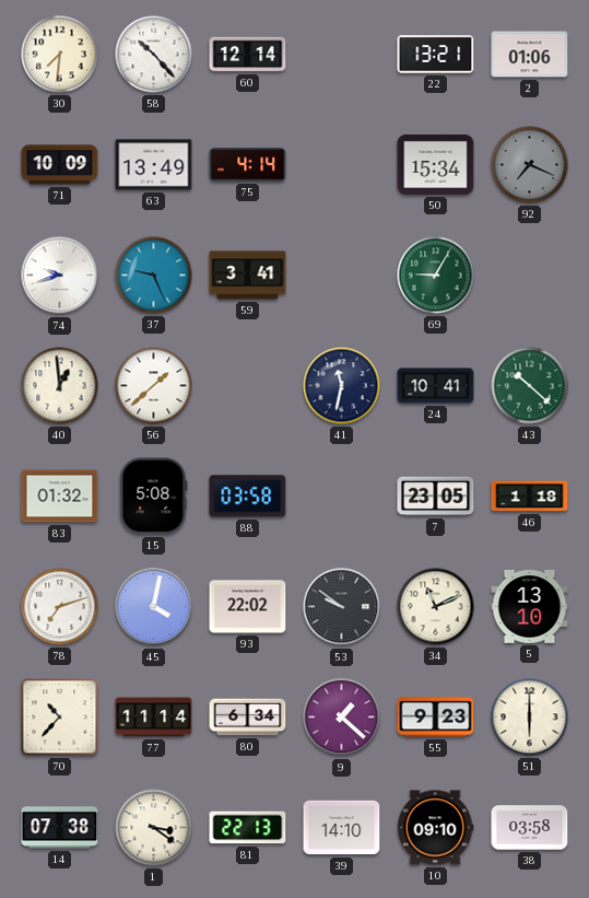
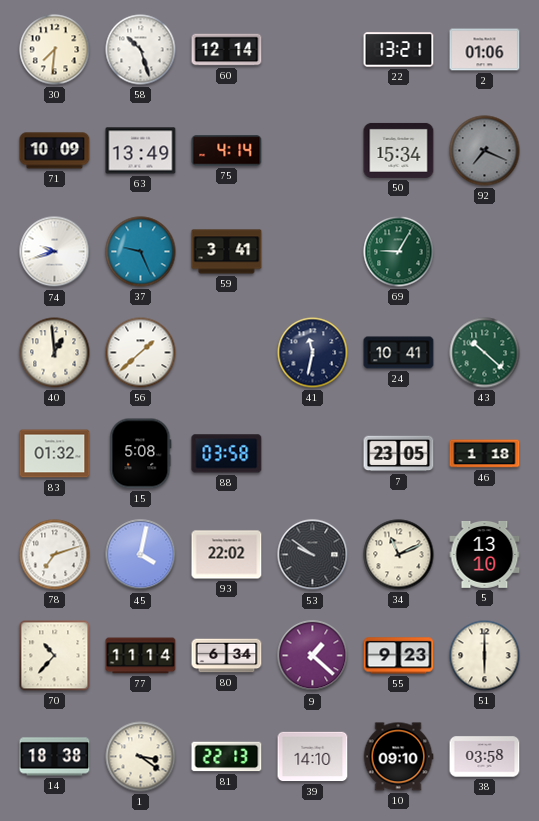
58: 10:23 -> 10:27
14: 07:38 -> 18:38
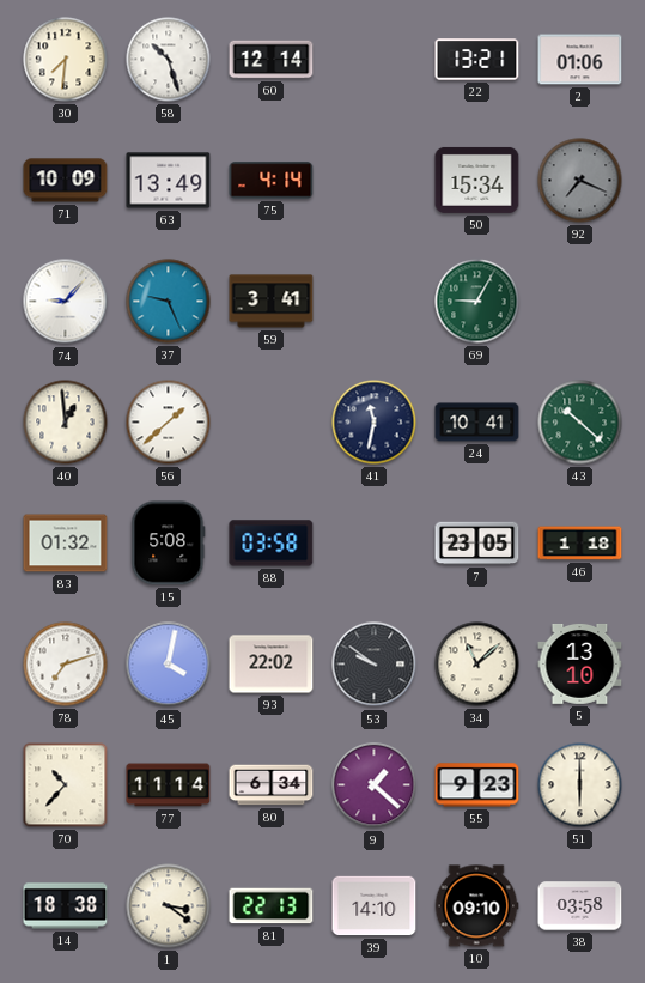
74: 9:42 -> 9:07
34: 11:11 -> 11:08
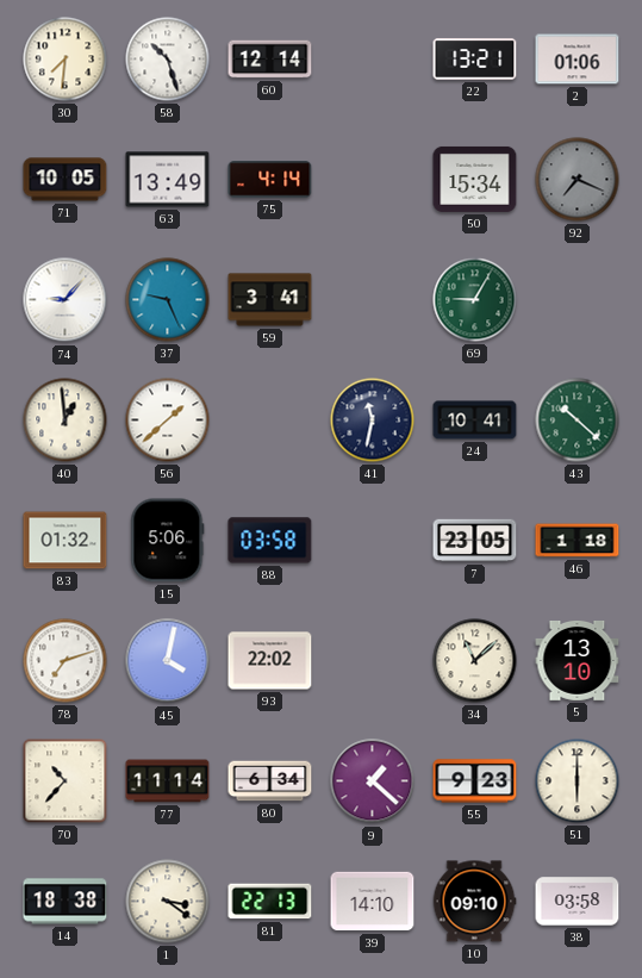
71: 10:09 -> 10:05
15: 5:08 -> 5:06
53: 9:51 -> none
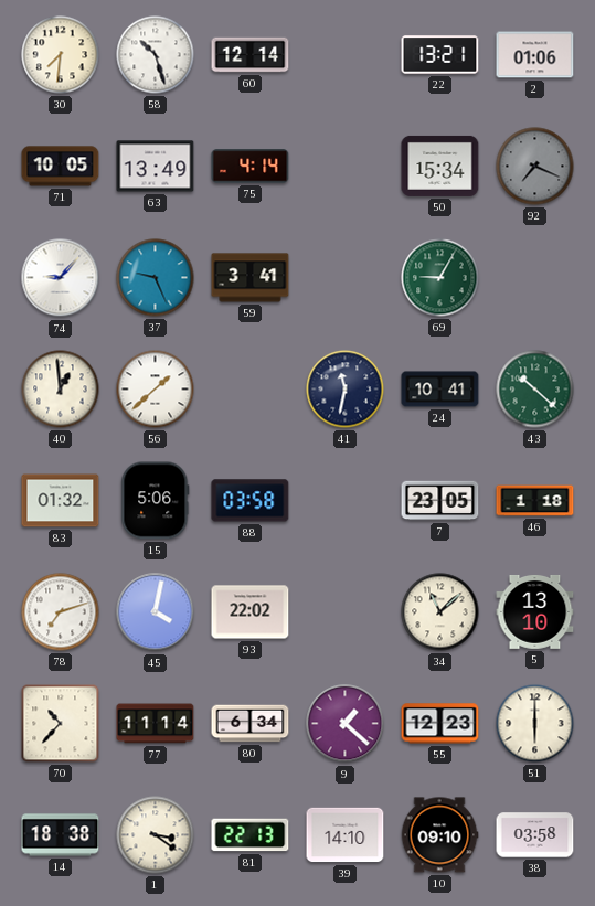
55: 9:23 -> 12:23
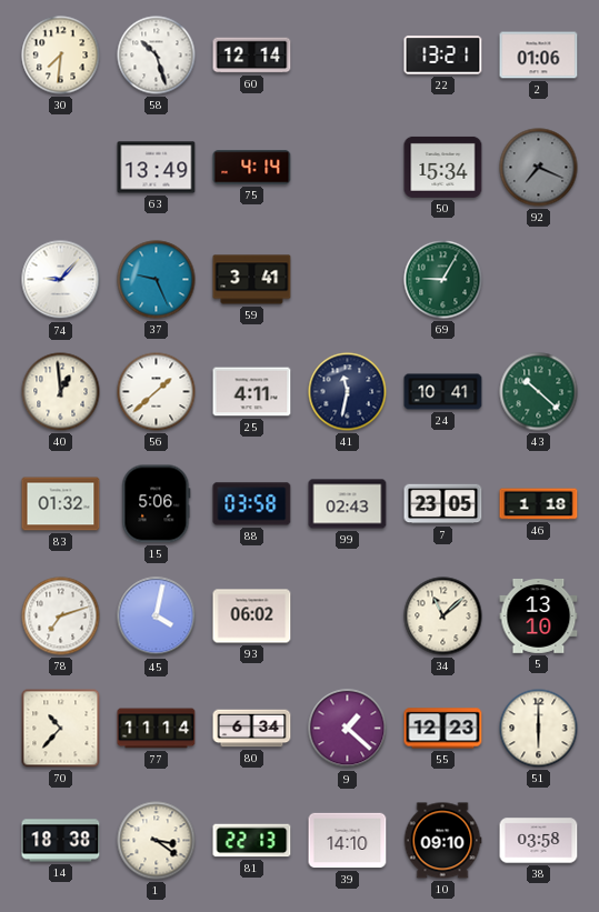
71: 10:05 -> none
25: none -> 4:11
99: none -> 02:43
93: 22:02 -> 06:02
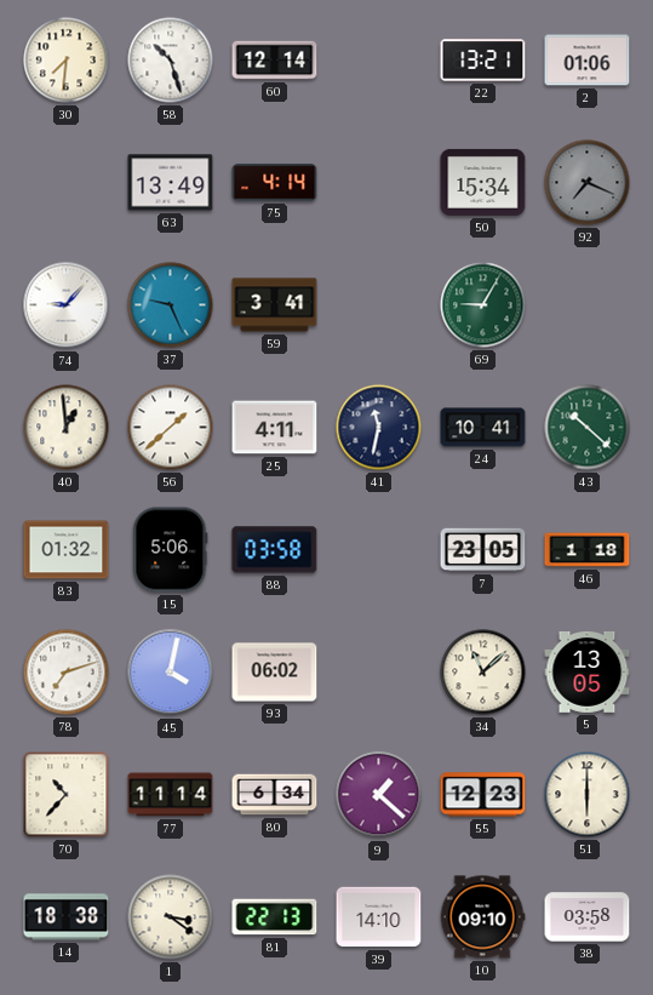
99: 02:43 -> none
5: 13:10 -> 13:05
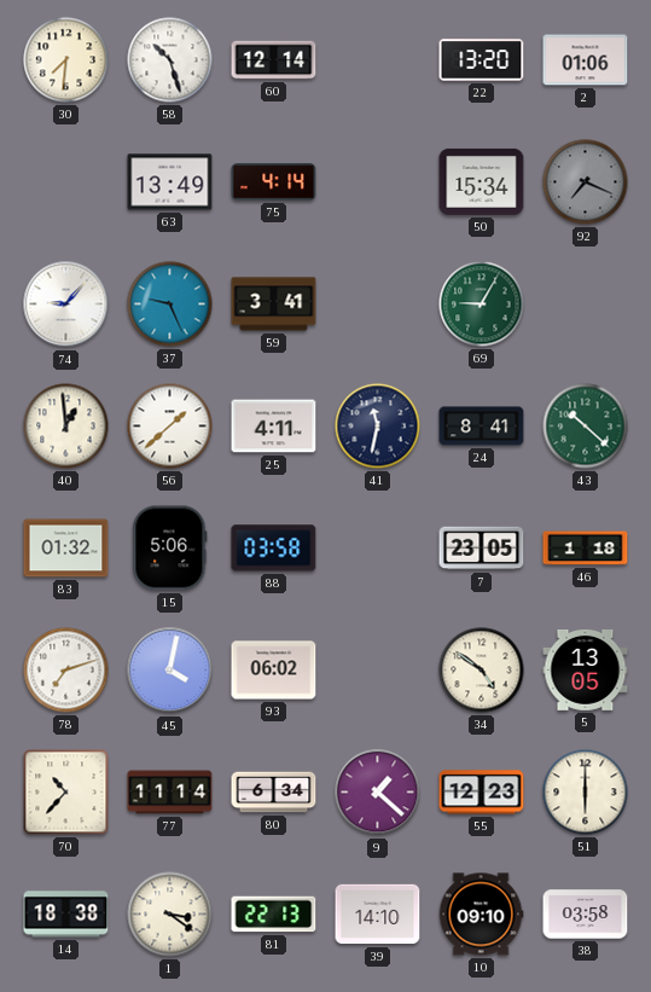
22: 13:21 -> 13:20
24: 10:41 -> 8:41
34: 11:08 -> 4:51
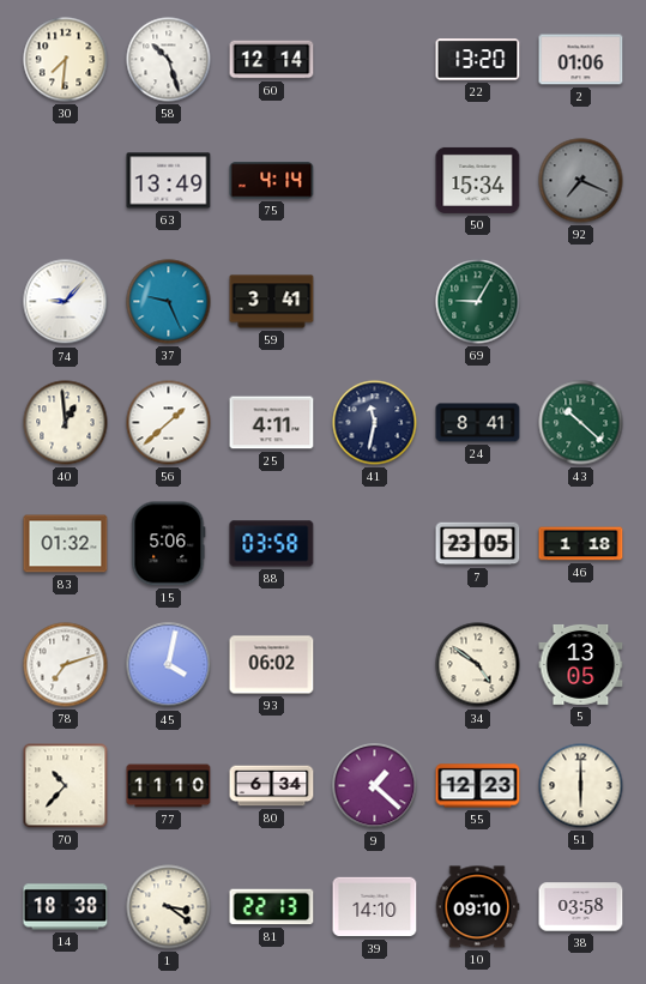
77: 11:14 -> 11:10
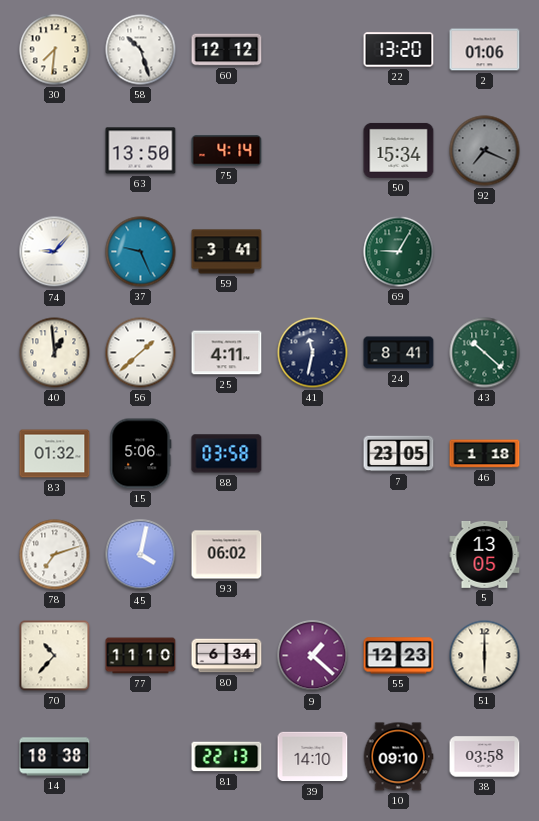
60: 12:14 -> 12:12
63: 13:49 -> 13:50
34: 4:51 -> none
1: 3:21 -> none
